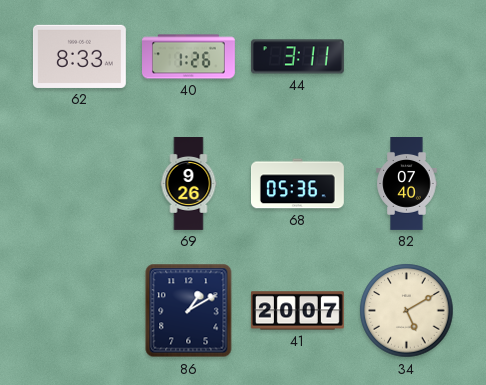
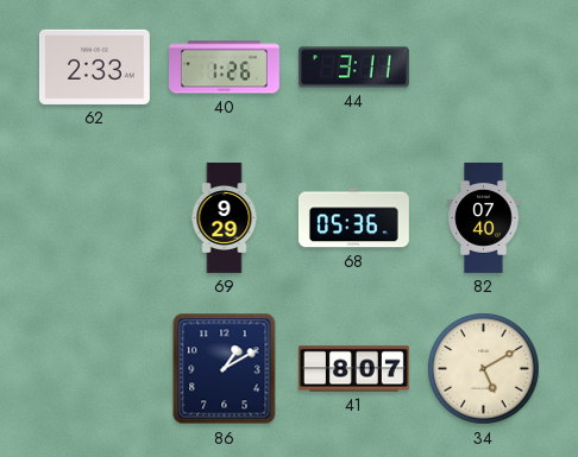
62: 8:33 -> 2:33
69: 9:26 -> 9:29
41: 20:07 -> 8:07
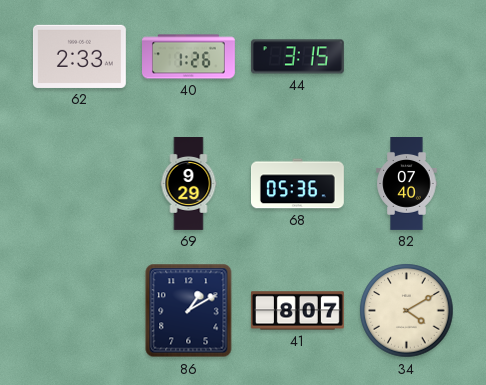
44: 3:11 -> 3:15
34: 5:10 -> 4:10
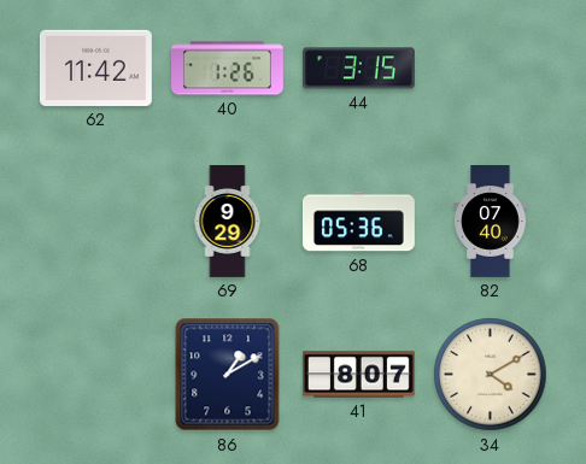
62: 2:33 -> 11:42
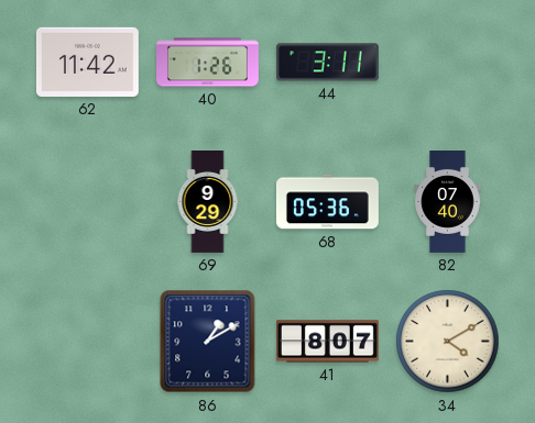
44: 3:15 -> 3:11
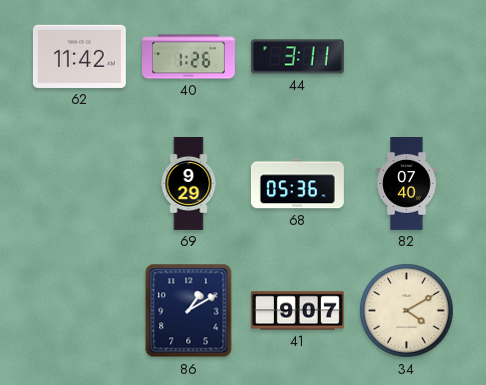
41: 8:07 -> 9:07
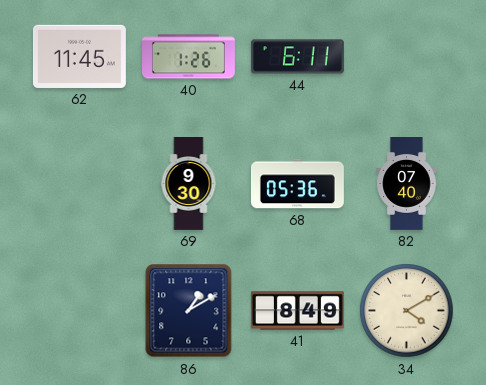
62: 11:42 -> 11:45
44: 3:11 -> 6:11
69: 9:29 -> 9:30
41: 9:07 -> 8:49
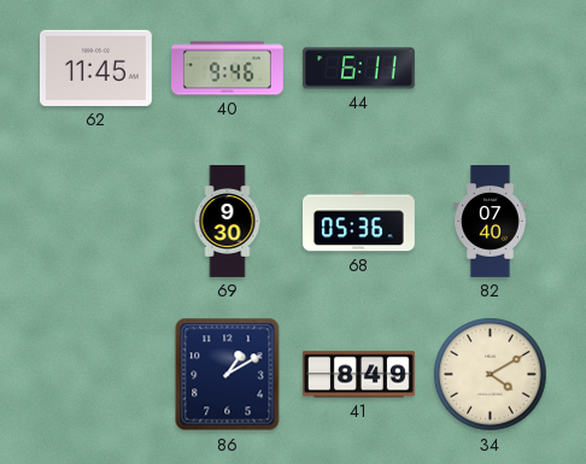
40: 1:26 -> 9:46
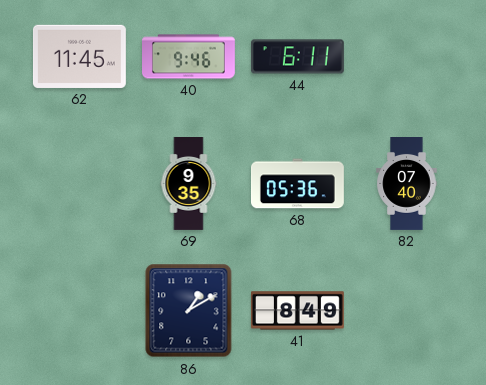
69: 9:30 -> 9:35
34: 4:10 -> none
